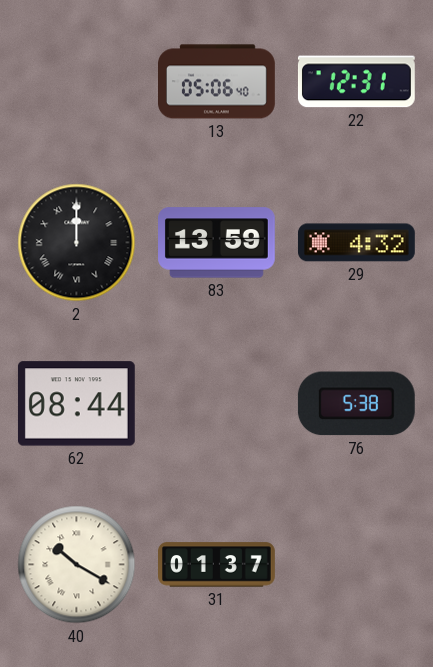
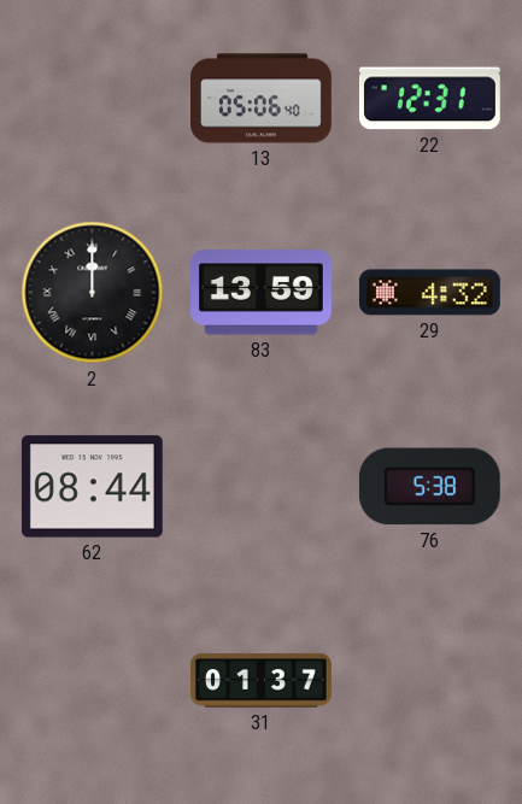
40: 10:20 -> none
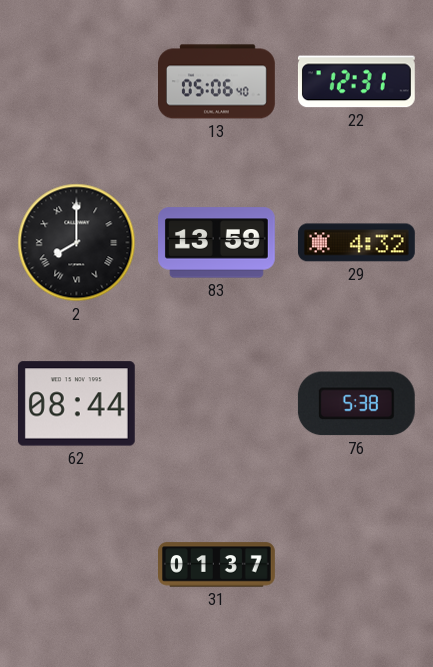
2: 12:00 -> 8:00
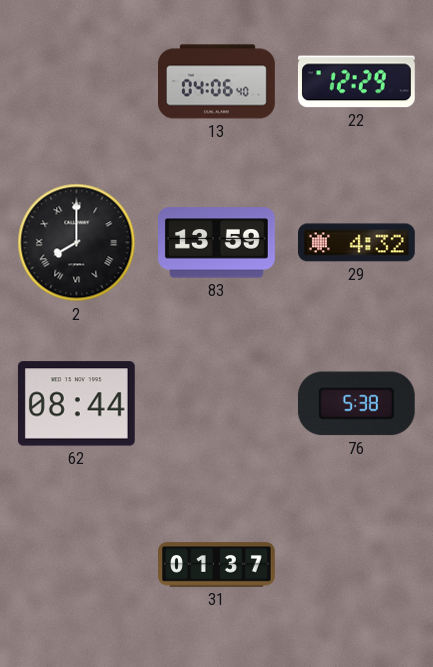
13: 05:06 -> 04:06
22: 12:31 -> 12:29
